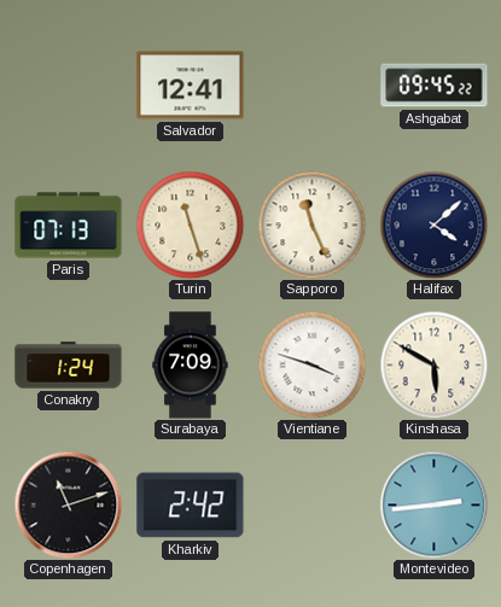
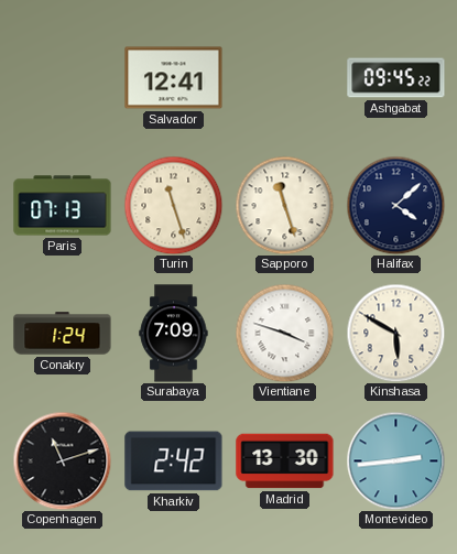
Sapporo: 11:26 -> 11:27
Madrid: none -> 13:30
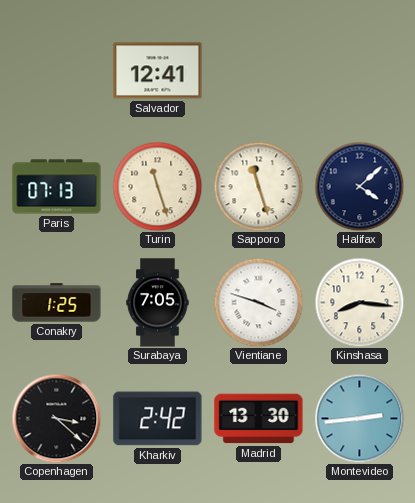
Ashgabat: 09:45 -> none
Conakry: 1:24 -> 1:25
Surabaya: 7:09 -> 7:05
Kinshasa: 5:50 -> 8:16
Copenhagen: 11:12 -> 3:22
